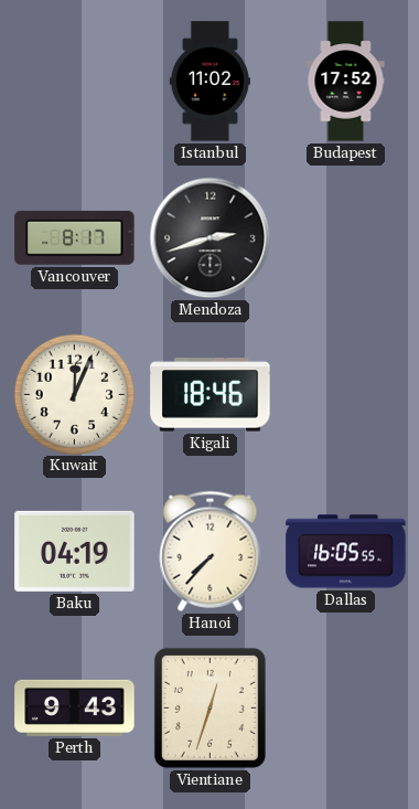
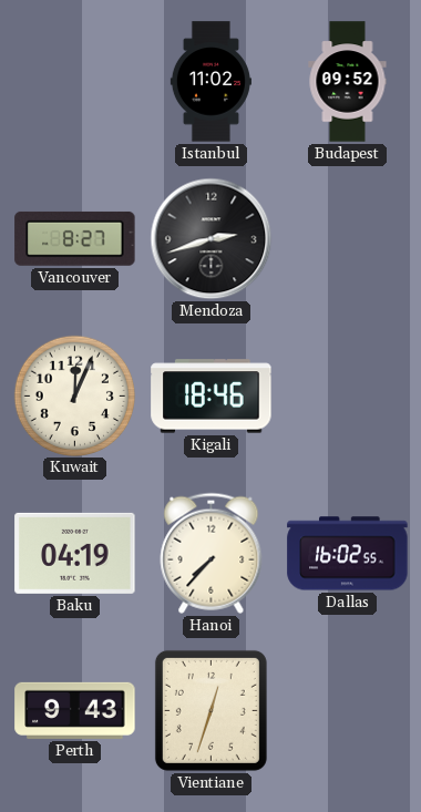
Budapest: 17:52 -> 09:52
Vancouver: 8:17 -> 8:27
Dallas: 16:05 -> 16:02
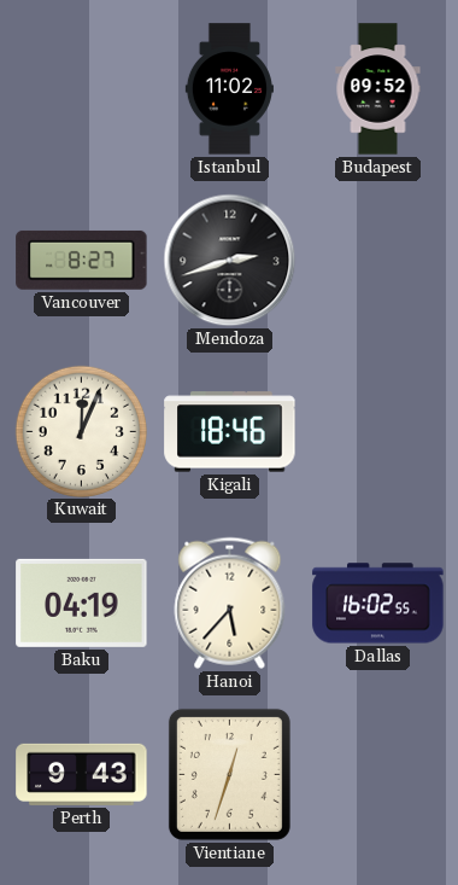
Hanoi: 7:37 -> 5:37
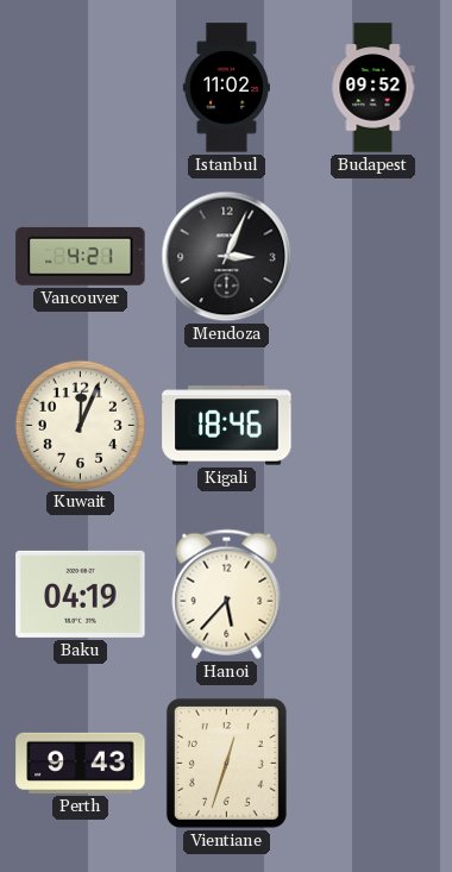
Vancouver: 8:27 -> 4:21
Mendoza: 2:42 -> 3:04
Dallas: 16:02 -> none
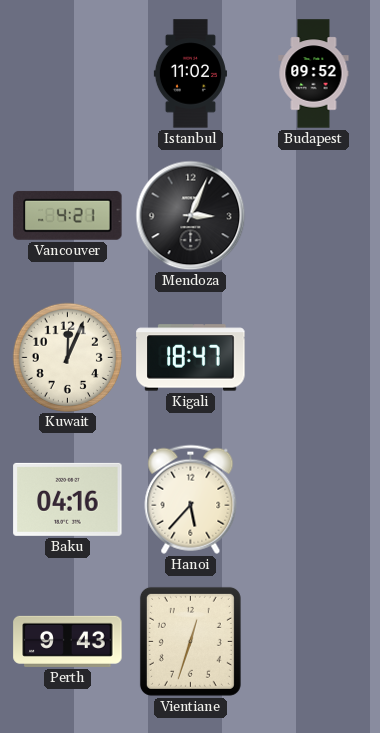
Kigali: 18:46 -> 18:47
Baku: 04:19 -> 04:16
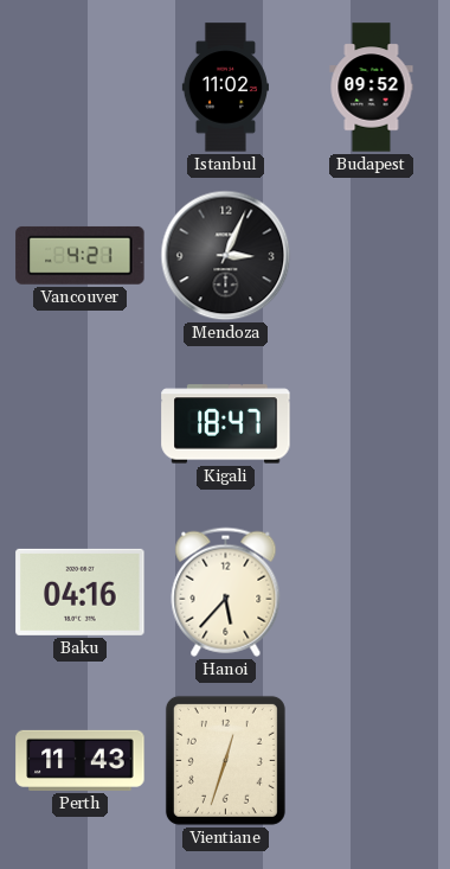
Kuwait: 12:04 -> none
Perth: 9:43 -> 11:43
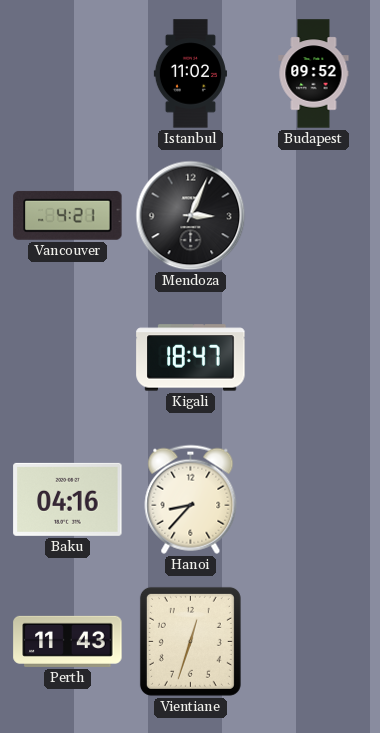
Hanoi: 5:37 -> 8:37
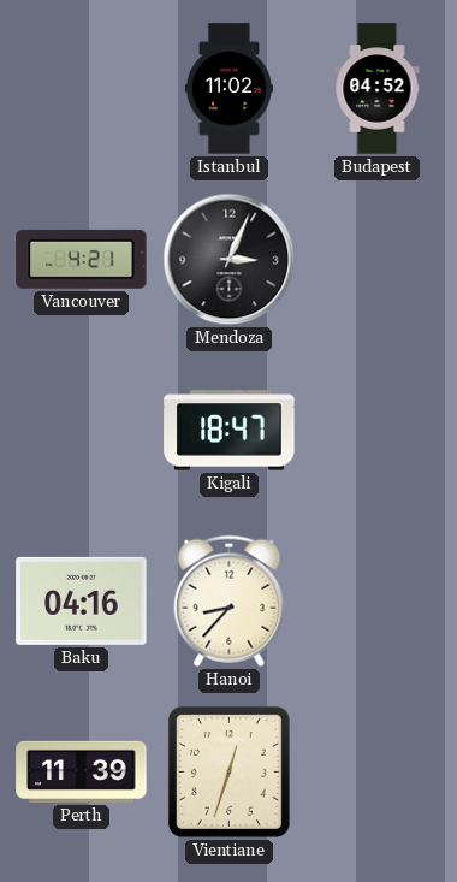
Budapest: 09:52 -> 04:52
Perth: 11:43 -> 11:39
